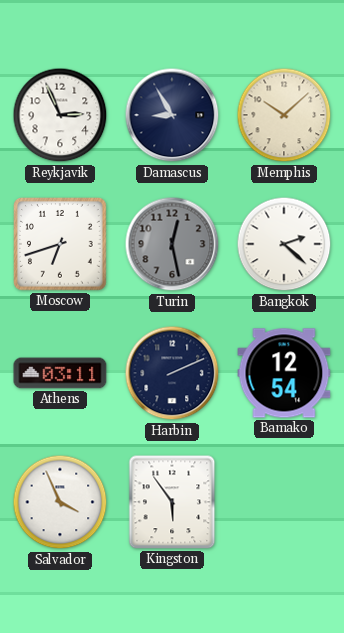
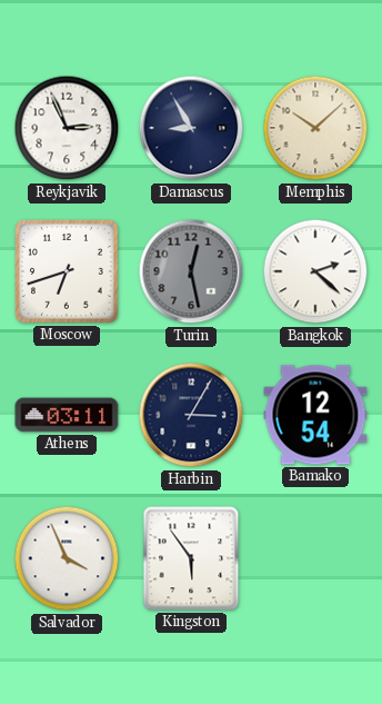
Harbin: 2:11 -> 3:05
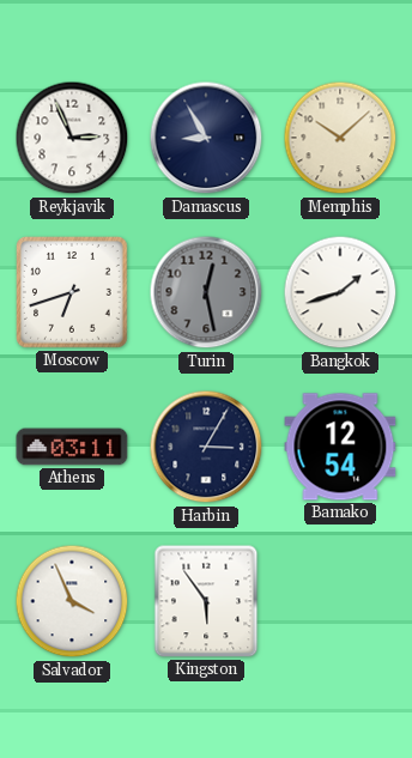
Bangkok: 2:22 -> 1:42
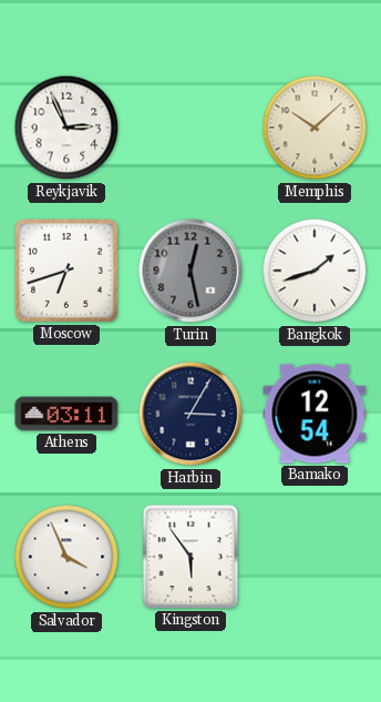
Damascus: 8:55 -> none
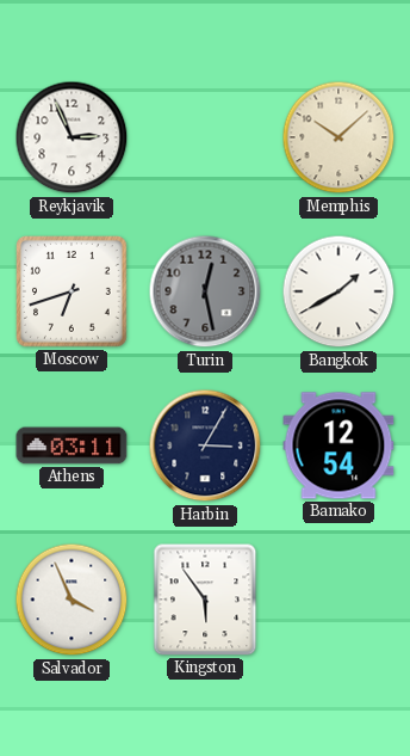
Bangkok: 1:42 -> 1:40
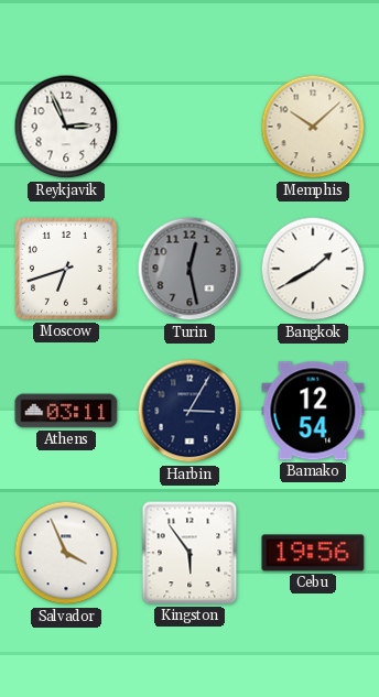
Cebu: none -> 19:56
